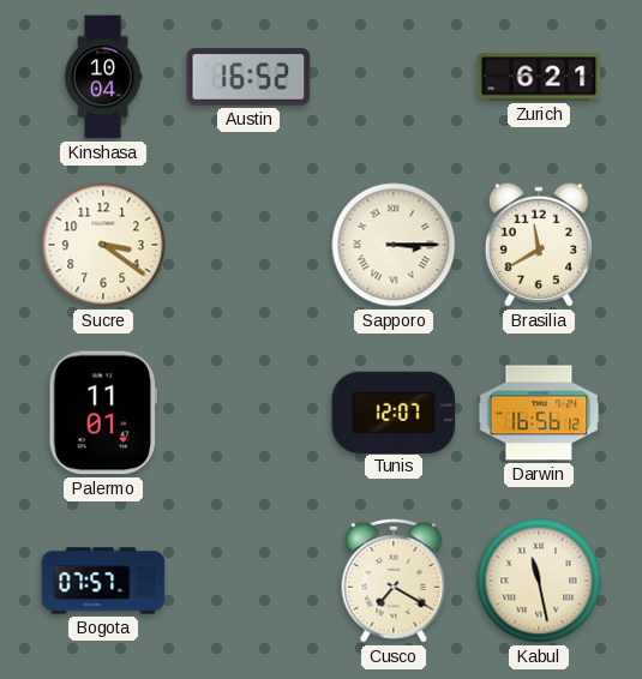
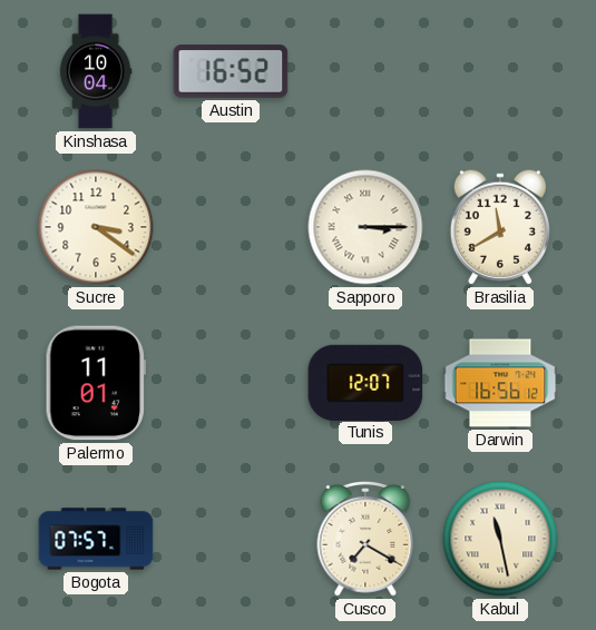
Zurich: 6:21 -> none
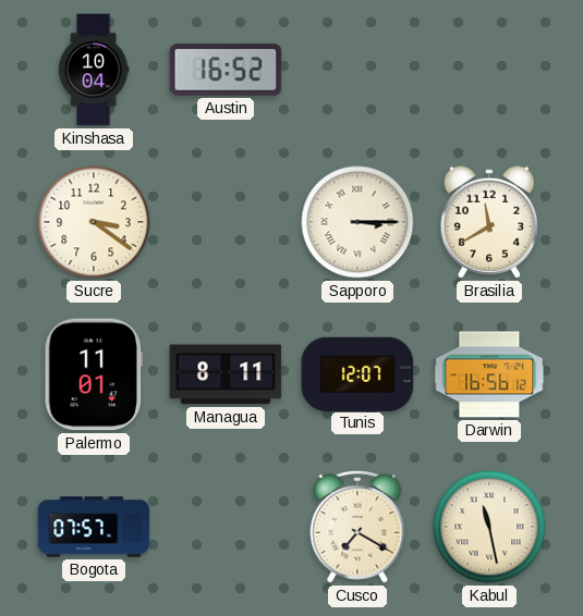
Managua: none -> 8:11
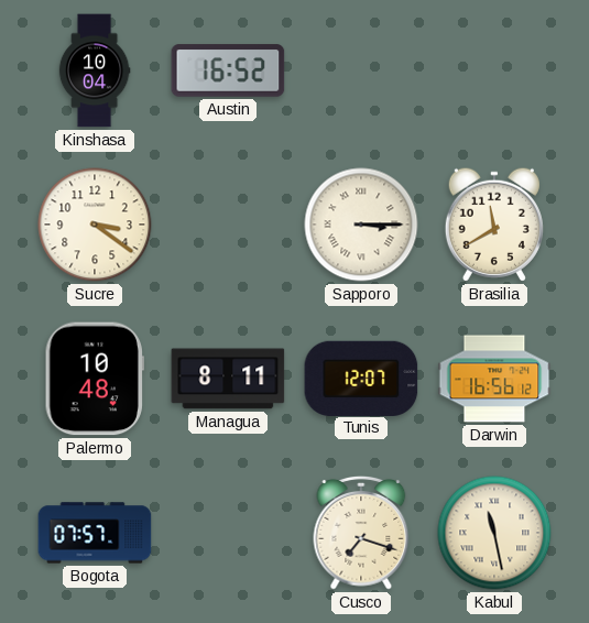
Palermo: 11:01 -> 10:48
Cusco: 7:20 -> 7:18
